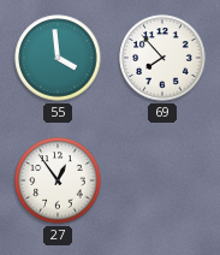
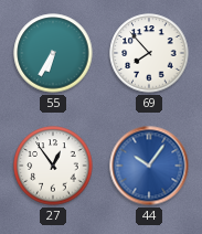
55: 3:59 -> 6:35
44: none -> 10:06
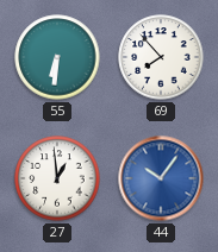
55: 6:35 -> 6:31
27: 12:54 -> 12:59
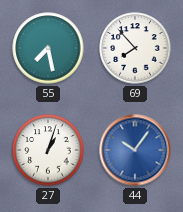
55: 6:31 -> 7:28
27: 12:59 -> 1:03
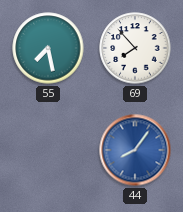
27: 1:03 -> none
44: 10:06 -> 8:06
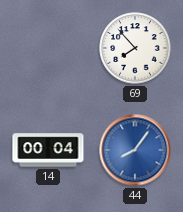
55: 7:28 -> none
14: none -> 00:04
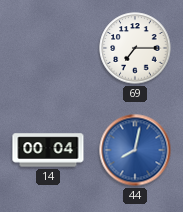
69: 7:53 -> 7:15
44: 8:06 -> 8:02
